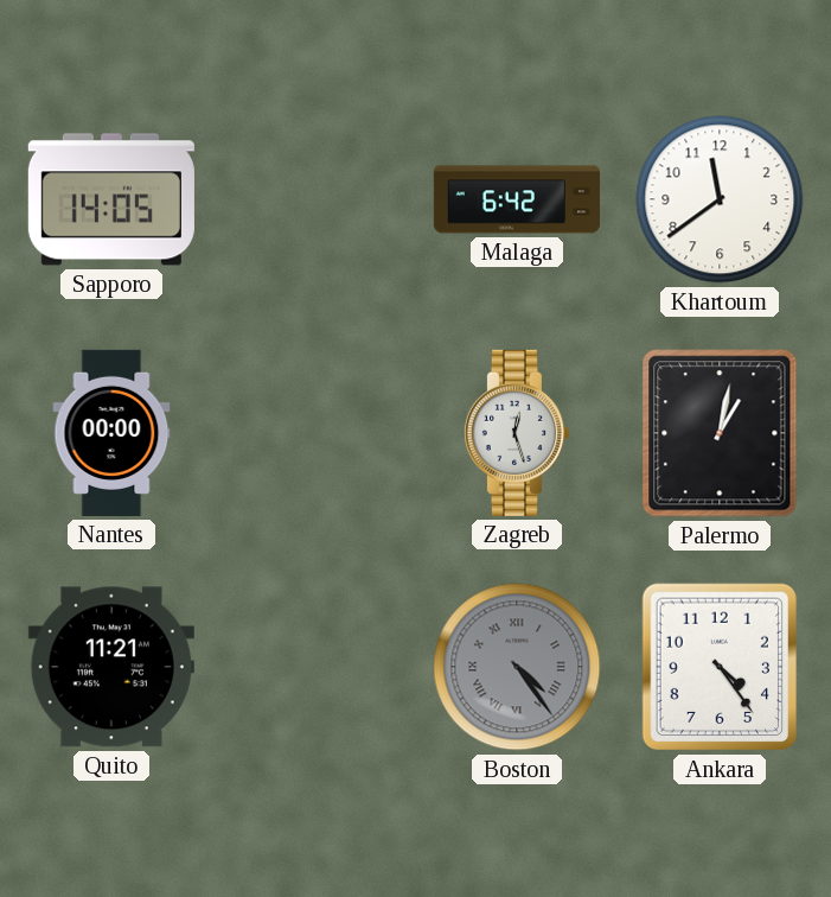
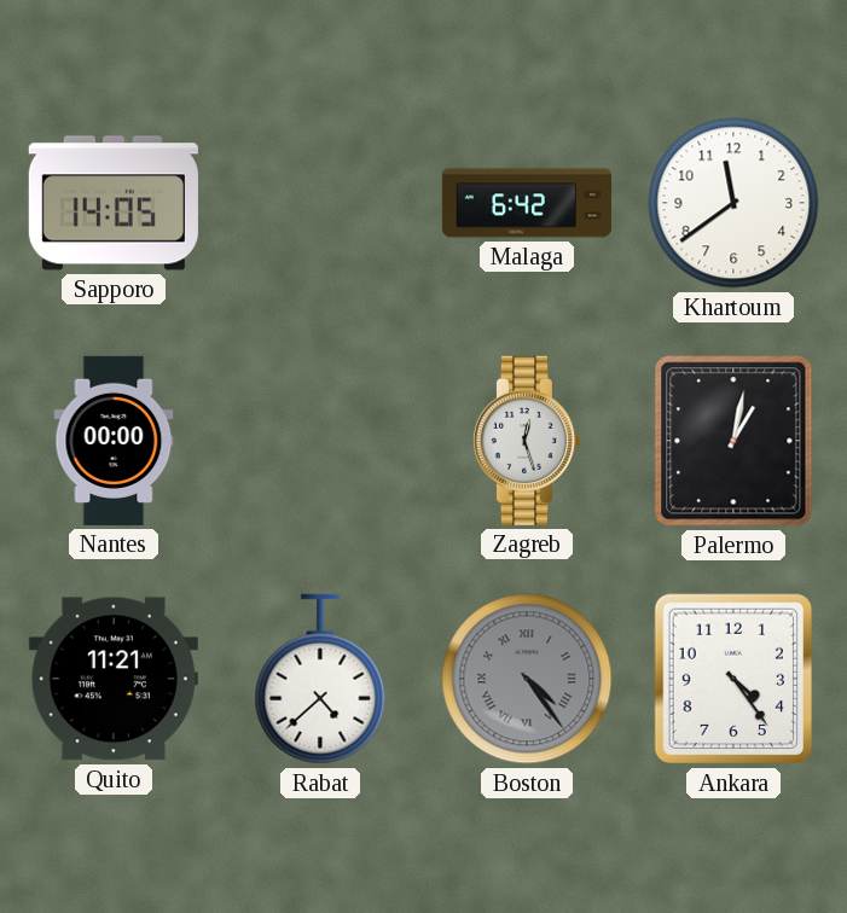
Rabat: none -> 4:38
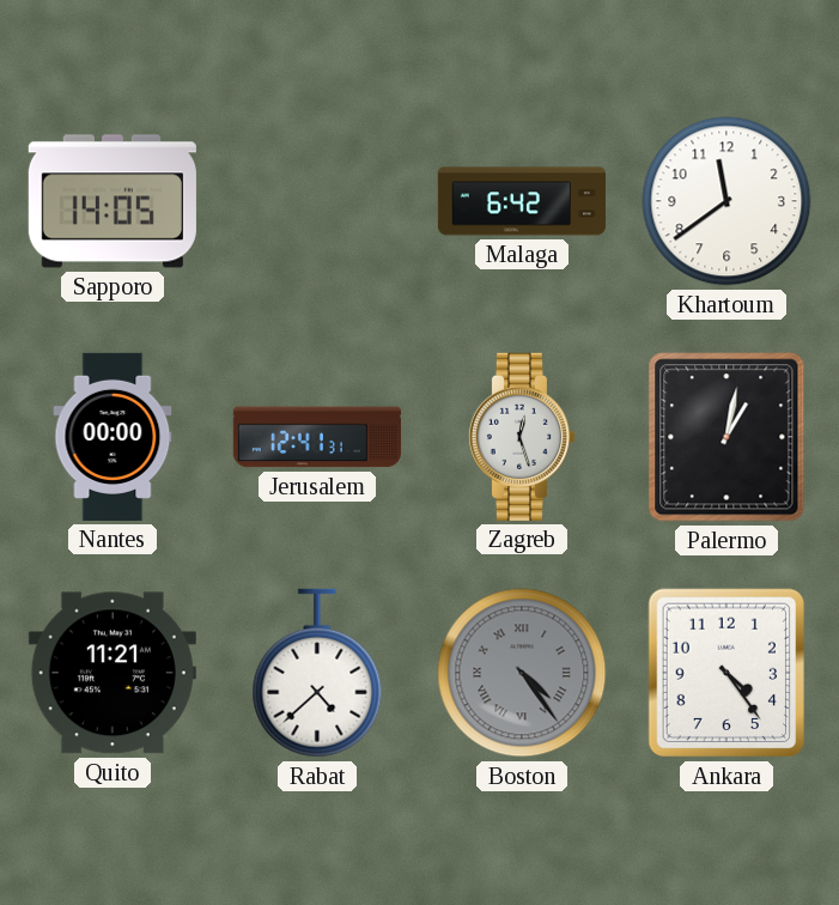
Jerusalem: none -> 12:41
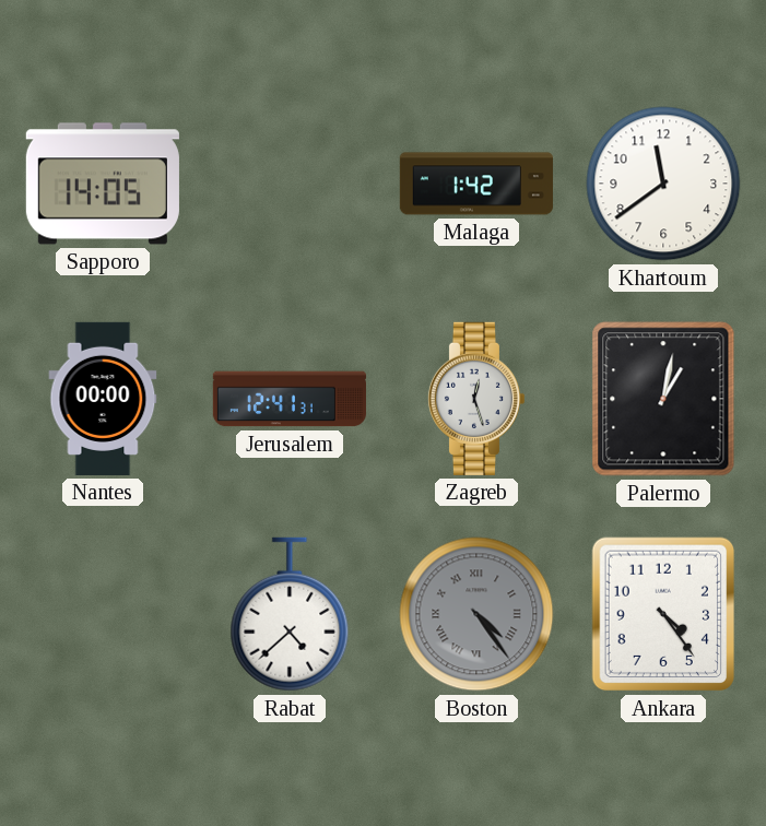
Malaga: 6:42 -> 1:42
Quito: 11:21 -> none
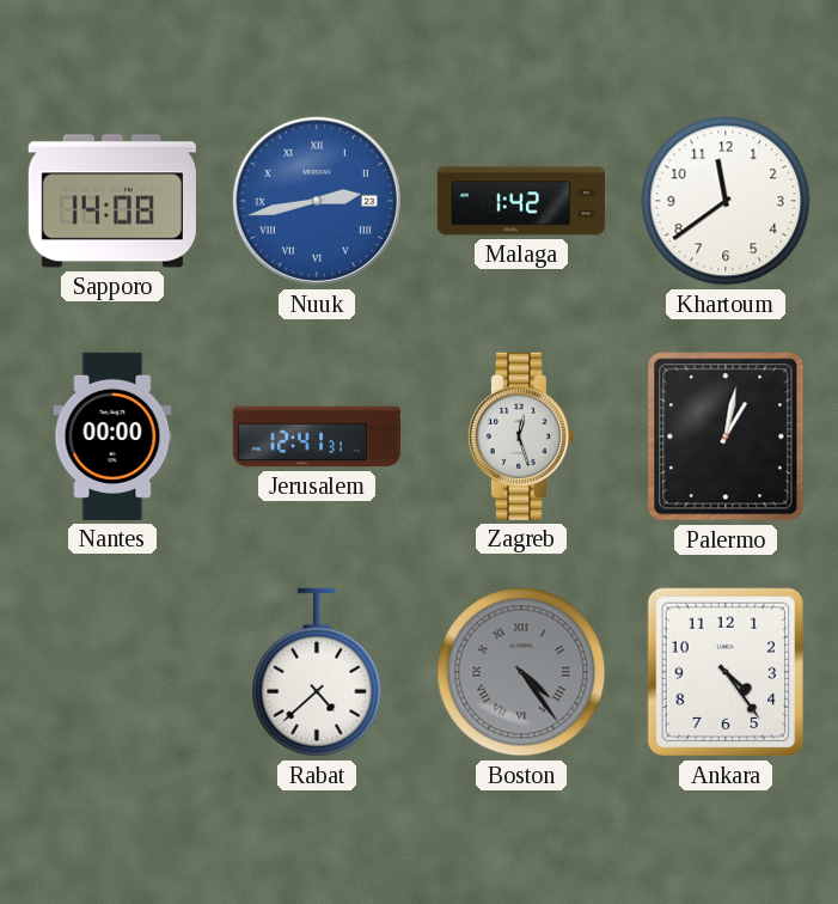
Sapporo: 14:05 -> 14:08
Nuuk: none -> 2:43
